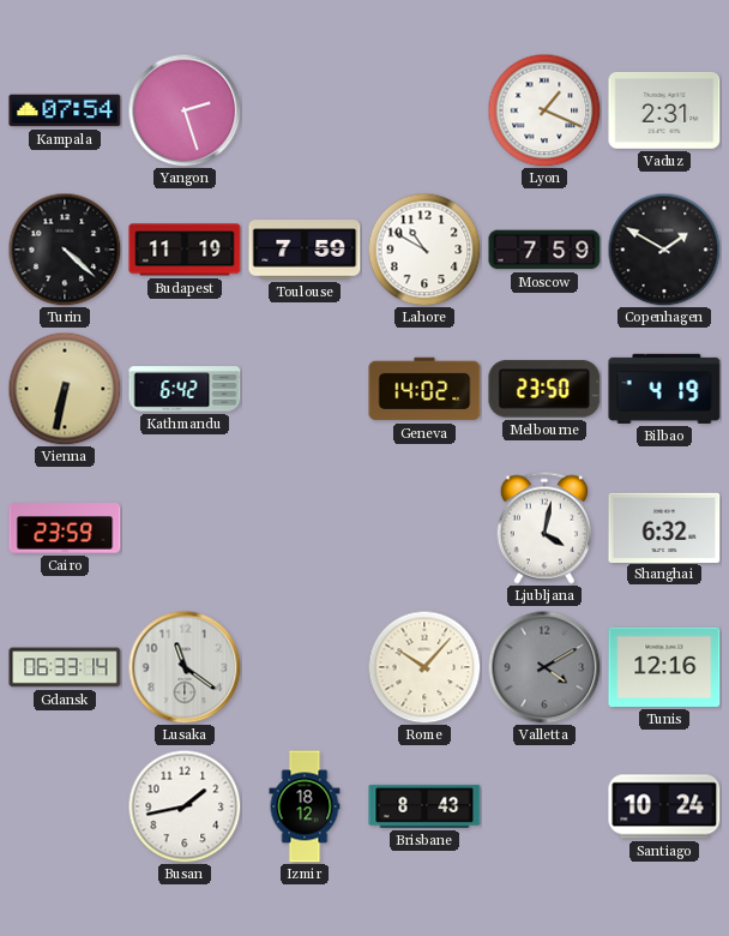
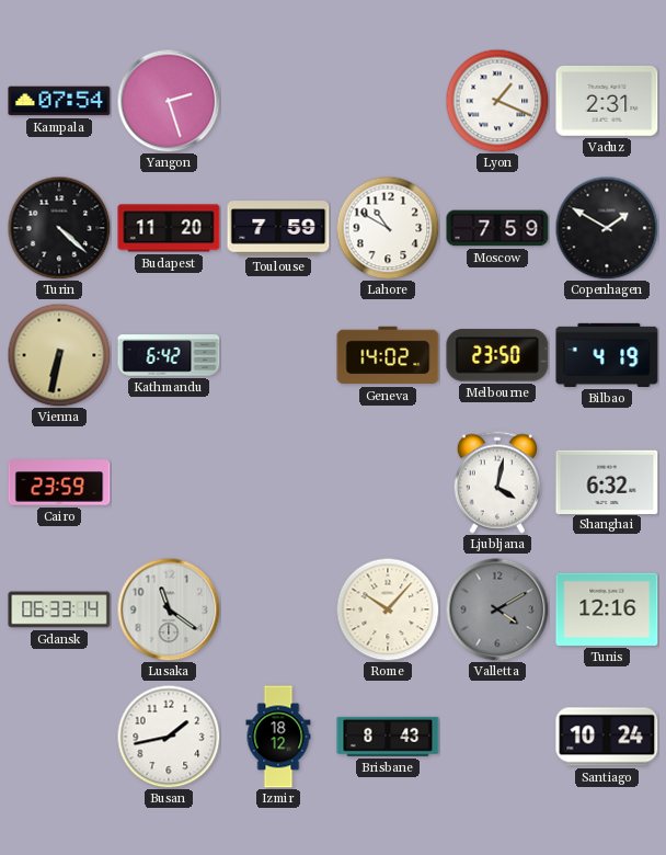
Budapest: 11:19 -> 11:20
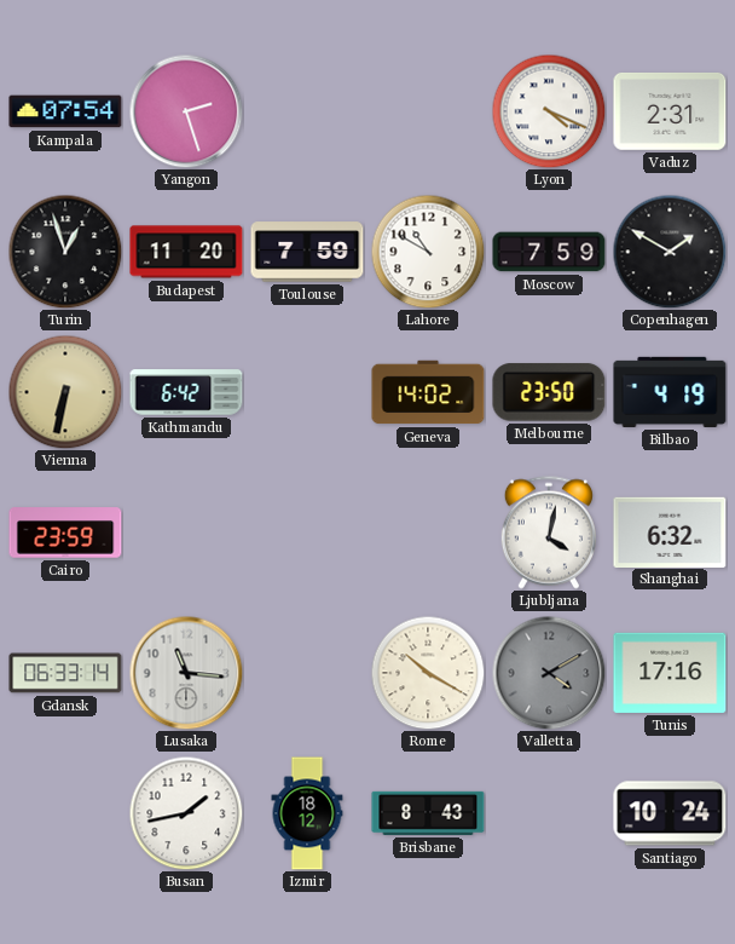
Lyon: 1:19 -> 4:19
Turin: 4:22 -> 12:57
Lusaka: 11:21 -> 11:16
Rome: 10:07 -> 10:20
Tunis: 12:16 -> 17:16
